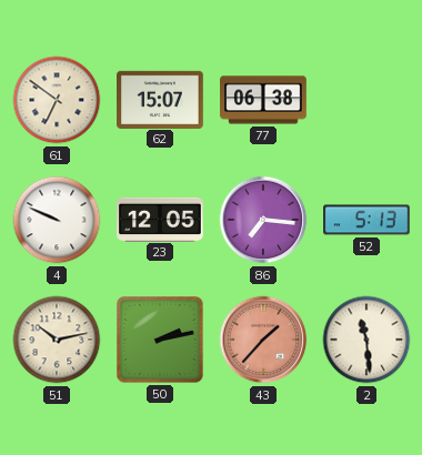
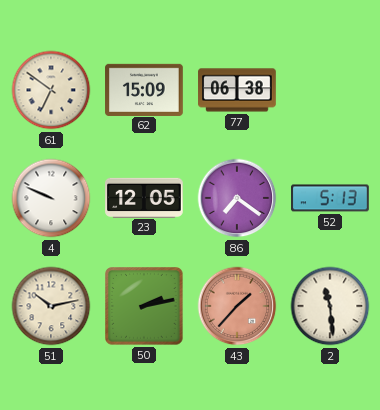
62: 15:07 -> 15:09
86: 7:16 -> 7:21
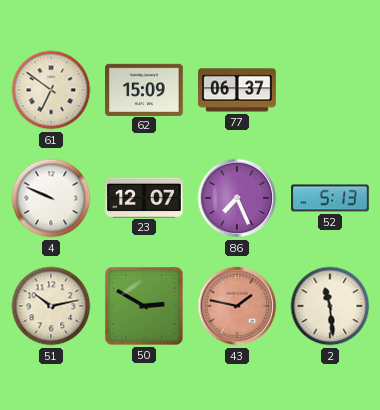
77: 06:38 -> 06:37
23: 12:05 -> 12:07
86: 7:21 -> 7:26
50: 2:13 -> 2:50
43: 1:37 -> 1:47
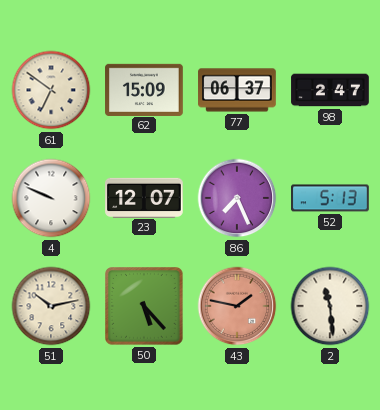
98: none -> 2:47
50: 2:50 -> 5:23
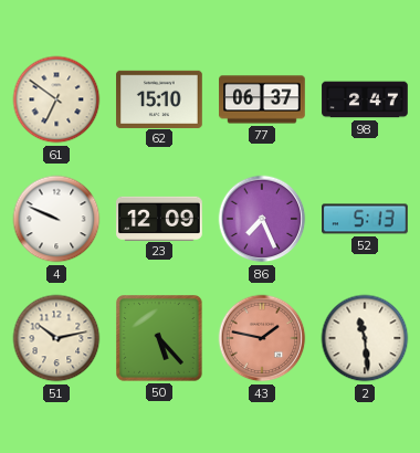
62: 15:09 -> 15:10
23: 12:07 -> 12:09
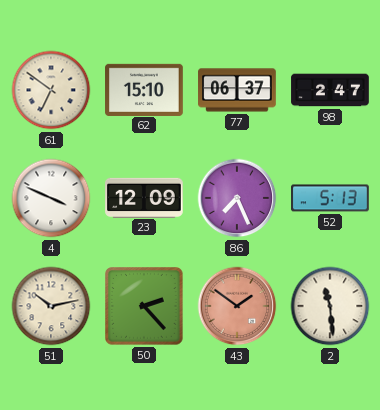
4: 9:49 -> 3:49
50: 5:23 -> 2:23
43: 1:47 -> 1:51
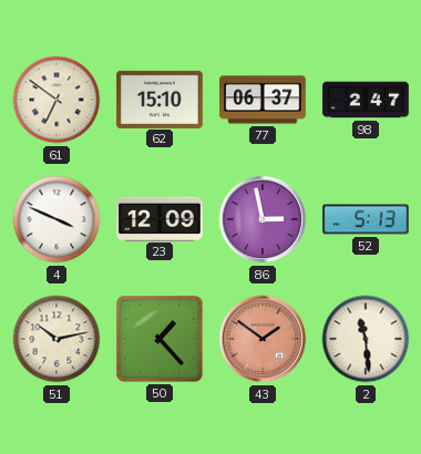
86: 7:26 -> 2:58
50: 2:23 -> 1:23
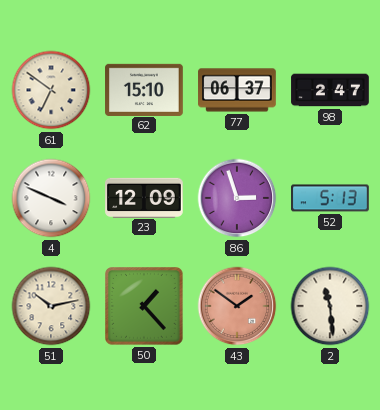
86: 2:58 -> 2:57
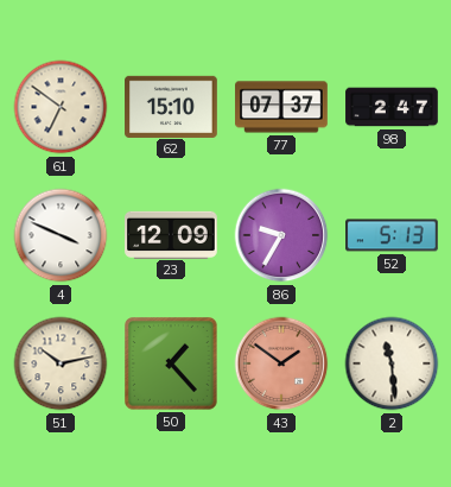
77: 06:37 -> 07:37
86: 2:57 -> 9:35
